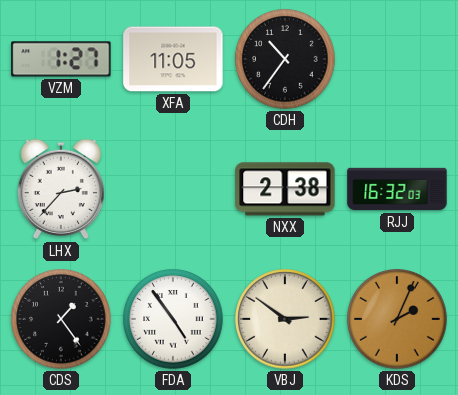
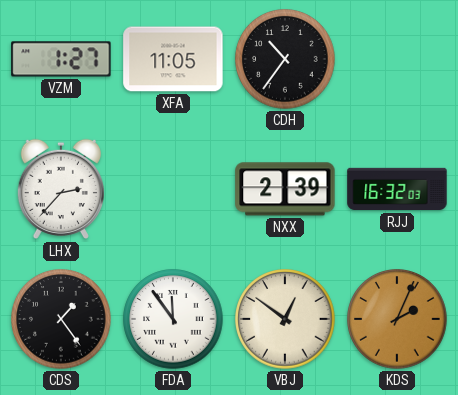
NXX: 2:38 -> 2:39
FDA: 4:54 -> 11:54
VBJ: 2:51 -> 12:51
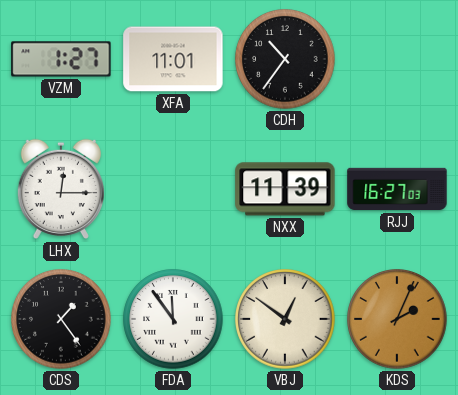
XFA: 11:05 -> 11:01
LHX: 2:37 -> 12:15
NXX: 2:39 -> 11:39
RJJ: 16:32 -> 16:27
